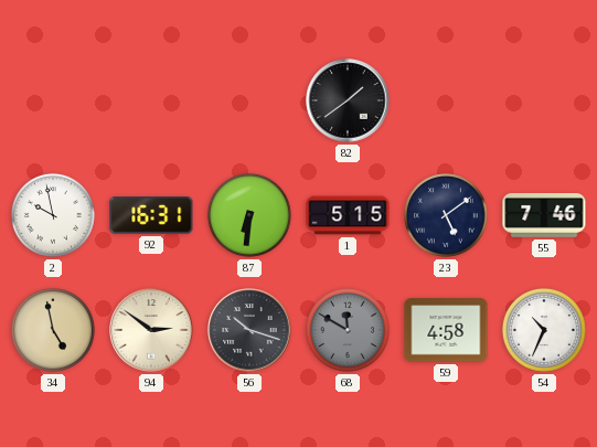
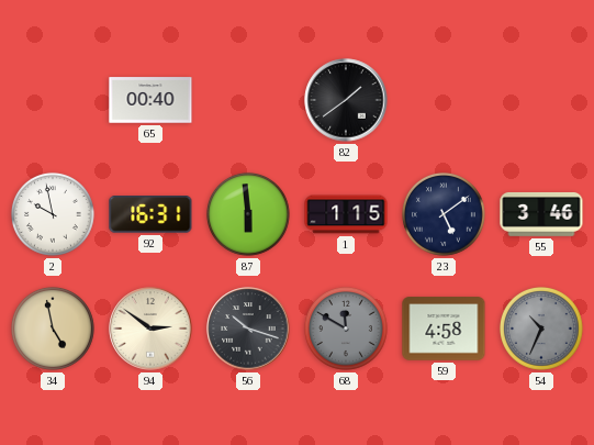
65: none -> 00:40
87: 6:31 -> 5:59
1: 5:15 -> 1:15
55: 7:46 -> 3:46
54 dial: white -> grey
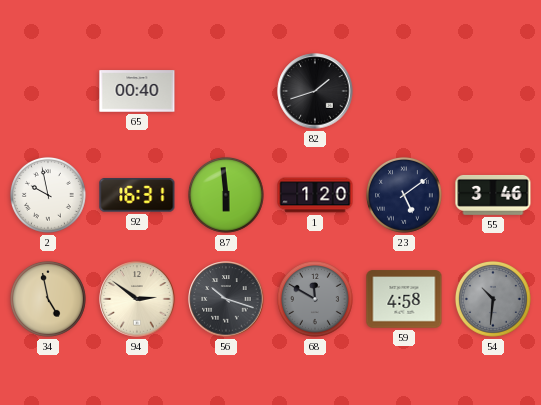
82: 1:39 -> 1:42
1: 1:15 -> 1:20
54: 10:34 -> 10:31
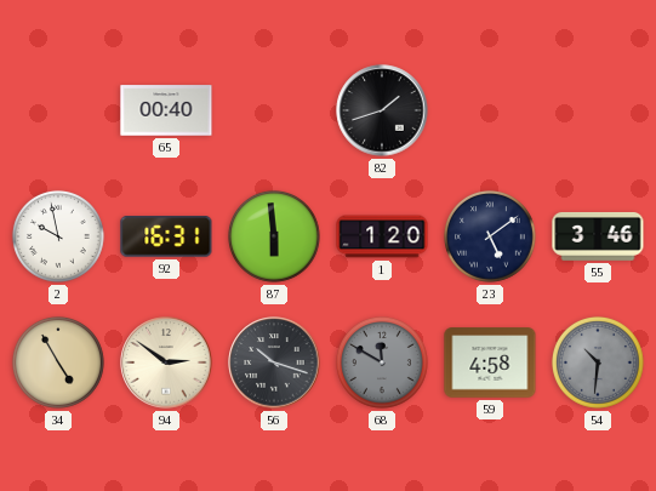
34: 4:58 -> 4:55
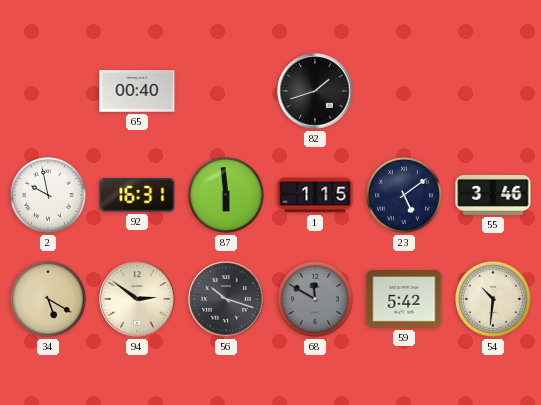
1: 1:20 -> 1:15
34: 4:55 -> 5:20
59: 4:58 -> 5:42
54 dial: grey -> cream
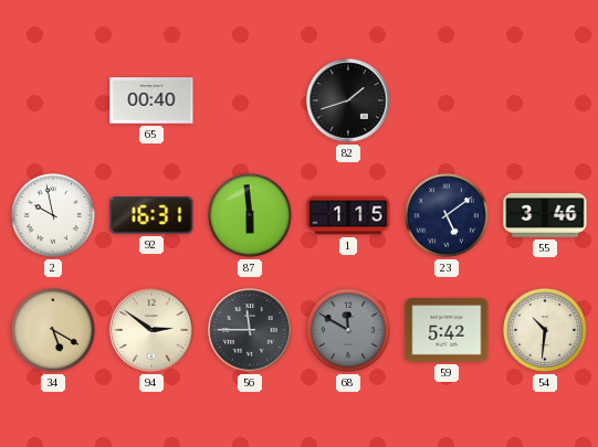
56: 10:18 -> 11:45
